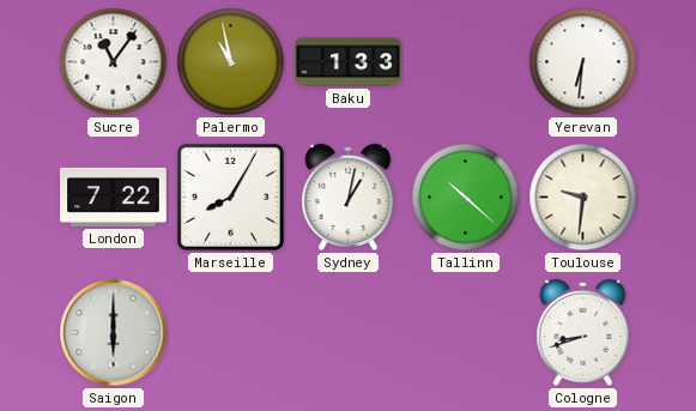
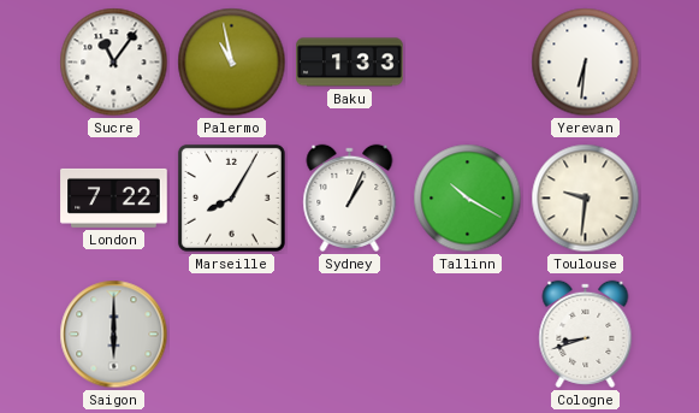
Sydney: 1:02 -> 1:04
Tallinn: 10:22 -> 10:20
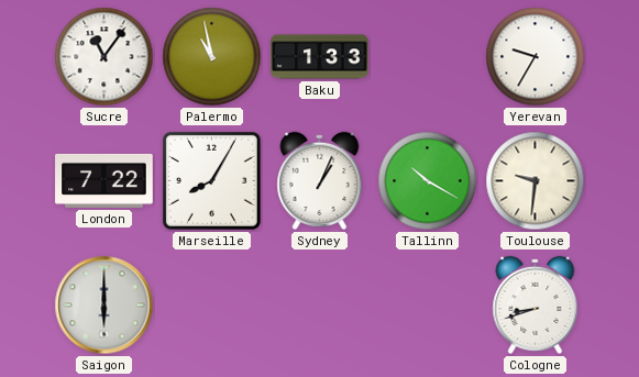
Yerevan: 6:31 -> 9:35
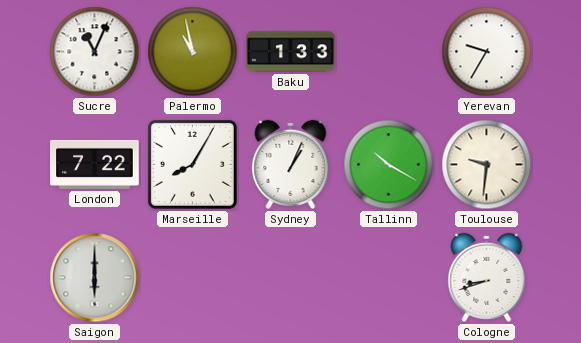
Sucre: 11:06 -> 11:04
